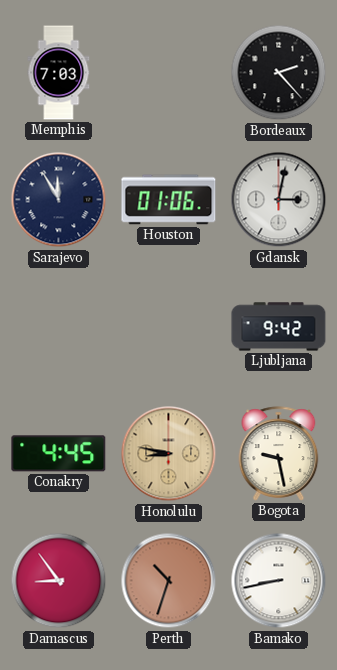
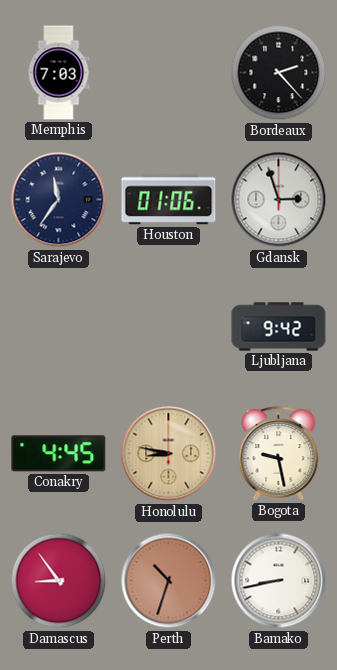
Sarajevo: 11:55 -> 11:36
Gdansk: 3:02 -> 2:57
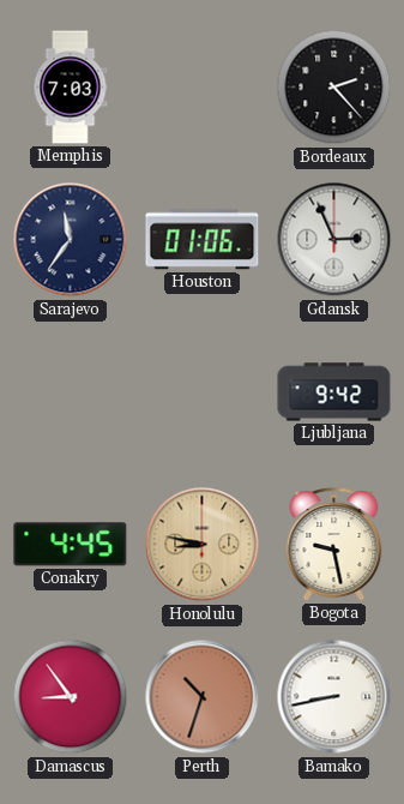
Gdansk: 2:57 -> 2:56
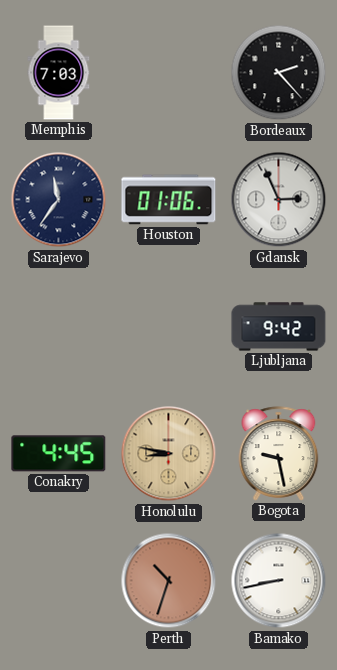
Damascus: 8:54 -> none
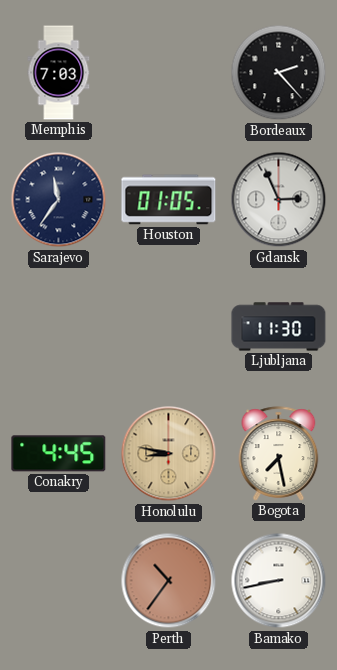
Houston: 01:06 -> 01:05
Ljubljana: 9:42 -> 11:30
Bogota: 9:28 -> 7:28
Perth: 10:33 -> 10:36
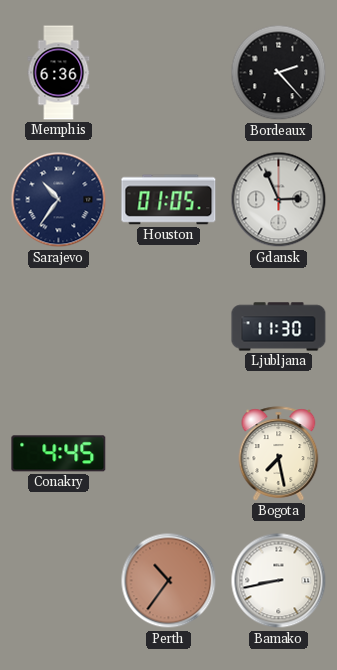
Memphis: 7:03 -> 6:36
Sarajevo: 11:36 -> 10:36
Honolulu: 8:47 -> none
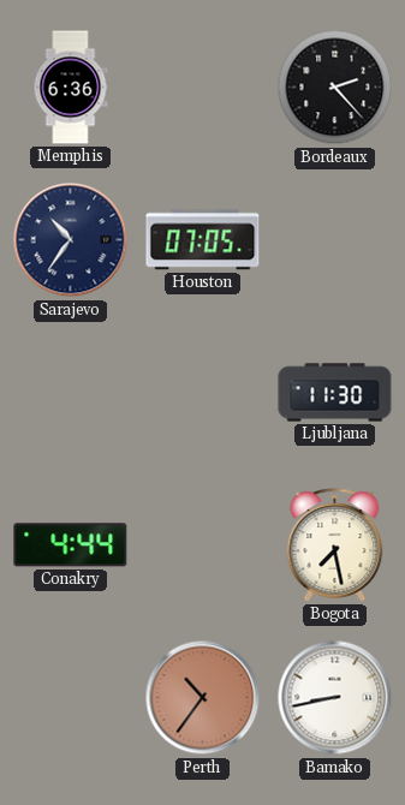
Houston: 01:05 -> 07:05
Gdansk: 2:56 -> none
Conakry: 4:45 -> 4:44
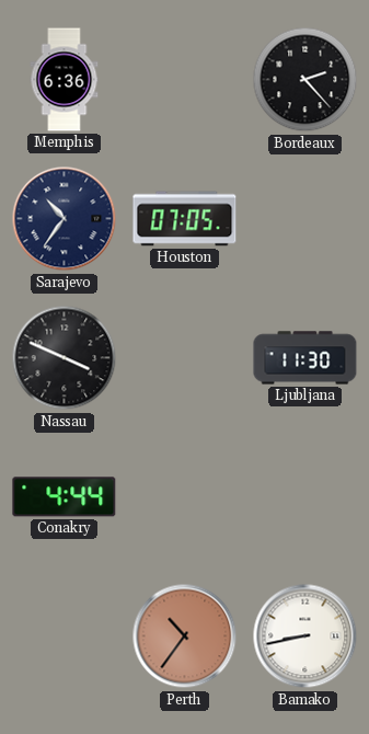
Nassau: none -> 3:49
Bogota: 7:28 -> none
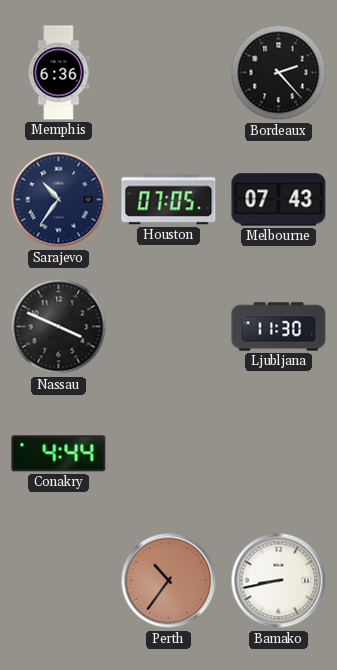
Melbourne: none -> 07:43
